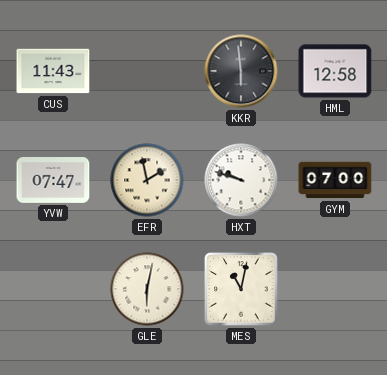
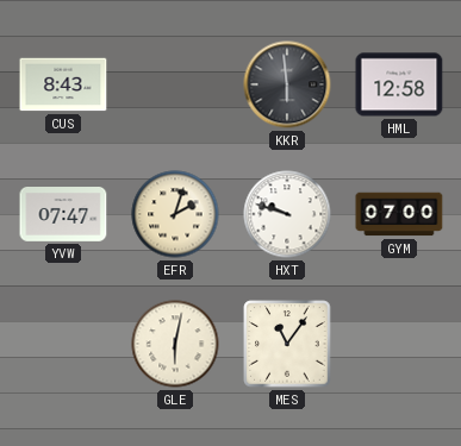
CUS: 11:43 -> 8:43
EFR: 1:58 -> 2:03
MES: 11:02 -> 11:06
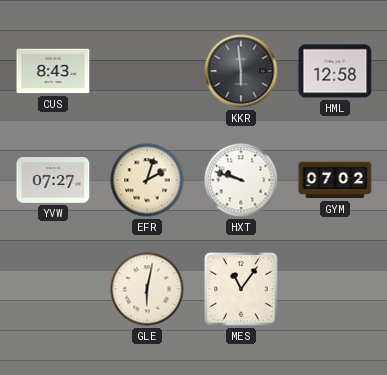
YVW: 07:47 -> 07:27
GYM: 07:00 -> 07:02
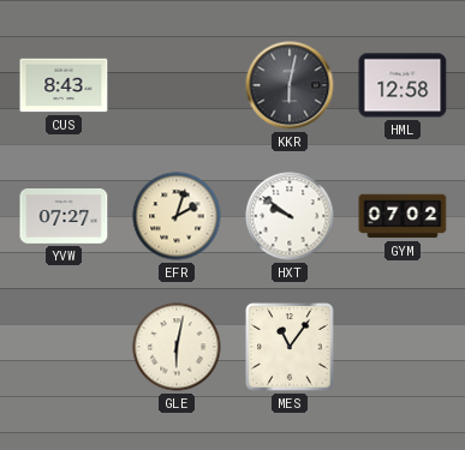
KKR: 5:59 -> 6:02
HXT: 9:48 -> 9:51
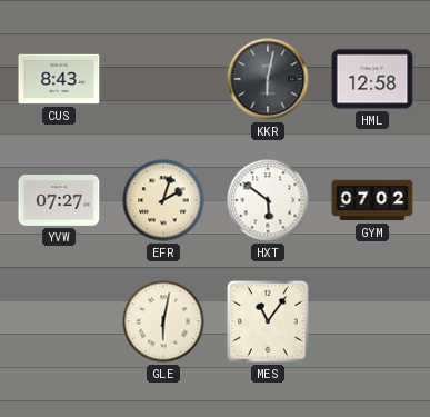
HXT: 9:51 -> 5:51
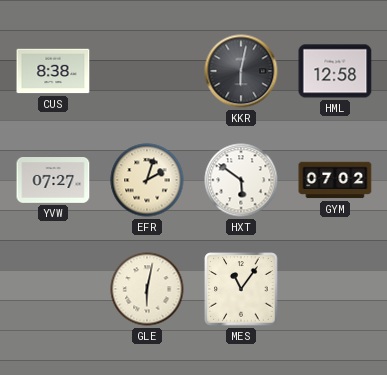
CUS: 8:43 -> 8:38
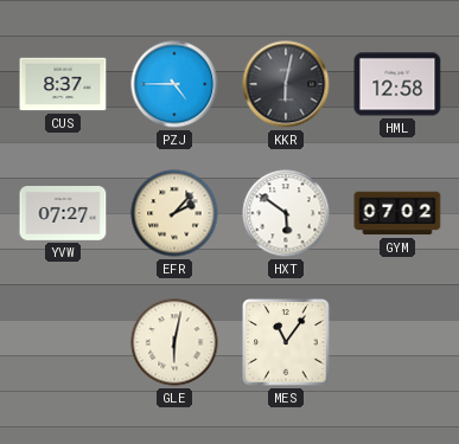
CUS: 8:38 -> 8:37
PZJ: none -> 4:45
EFR: 2:03 -> 2:07
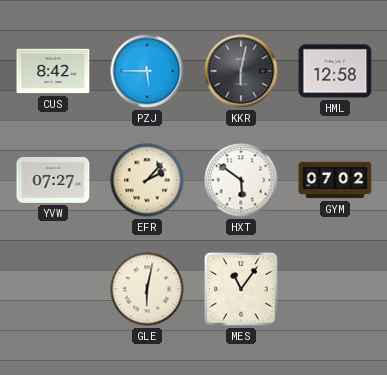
CUS: 8:37 -> 8:42
PZJ: 4:45 -> 5:45
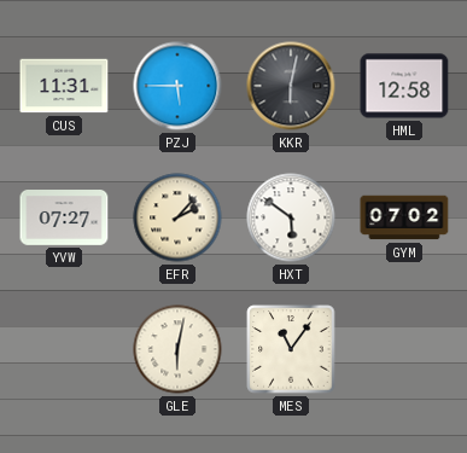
CUS: 8:42 -> 11:31
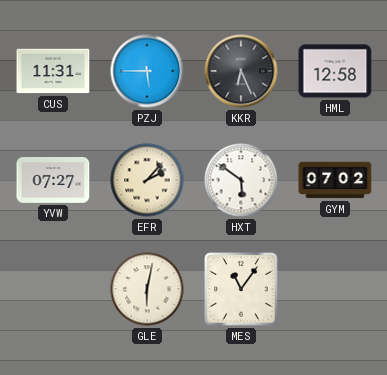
KKR: 6:02 -> 6:26
